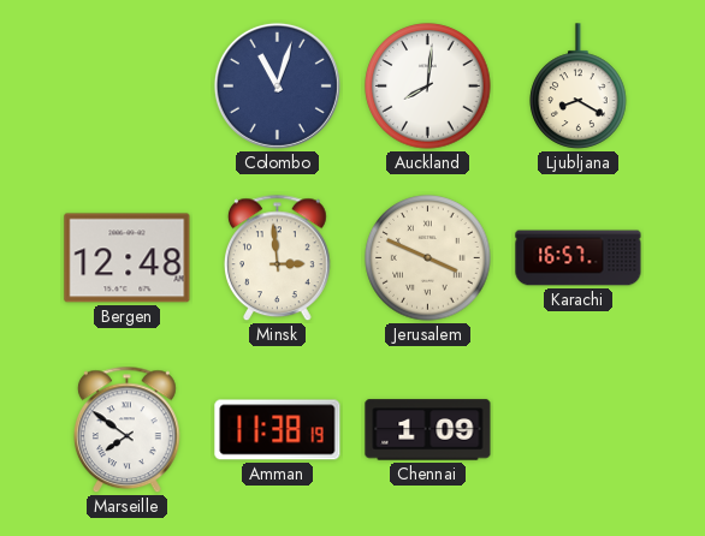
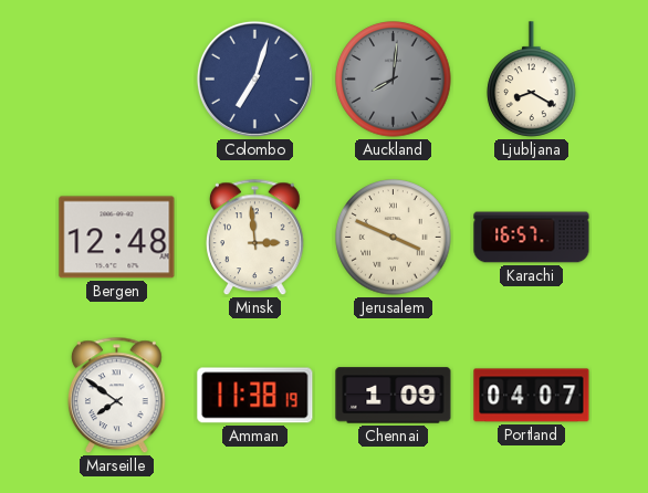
Colombo: 11:03 -> 7:03
Auckland dial: white -> grey
Portland: none -> 04:07
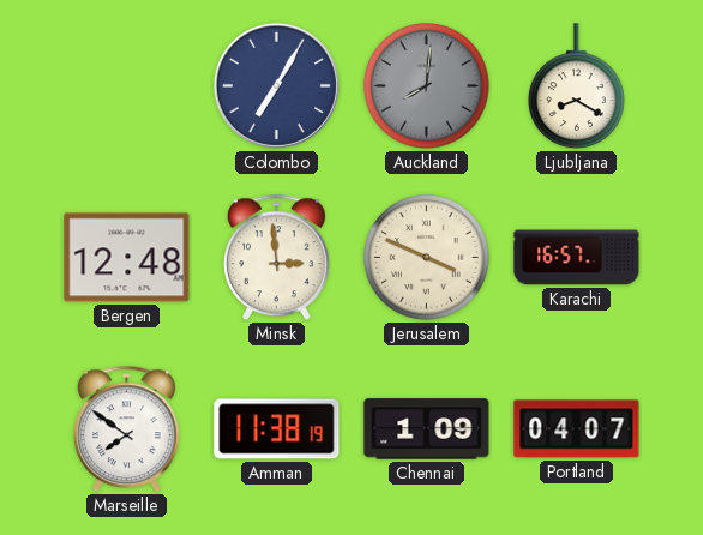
Colombo: 7:03 -> 7:05
